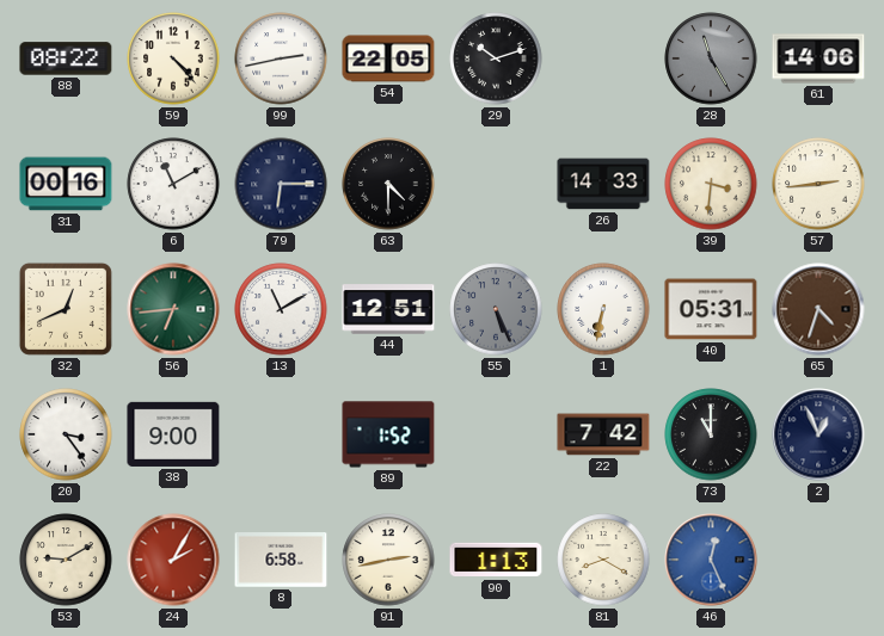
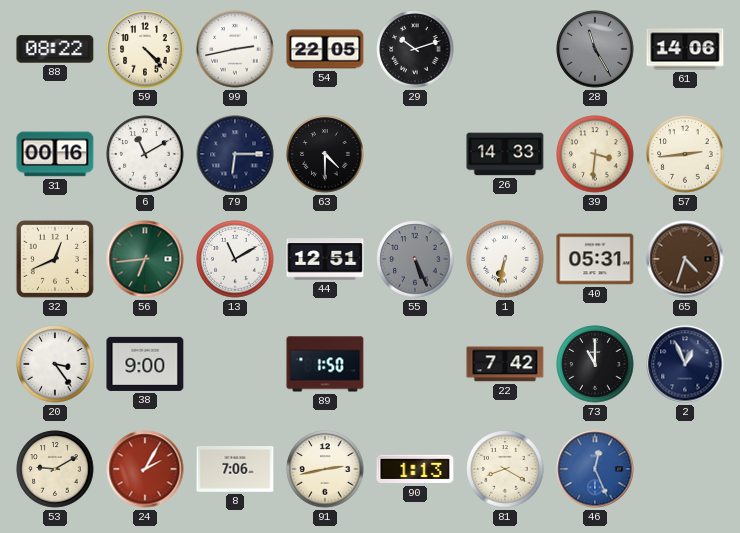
89: 1:52 -> 1:50
8: 6:58 -> 7:06
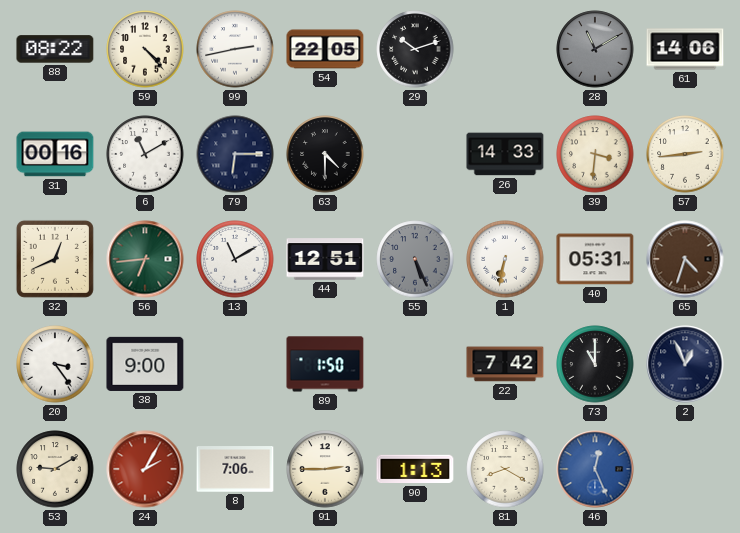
28: 11:25 -> 11:10
91: 2:43 -> 2:45
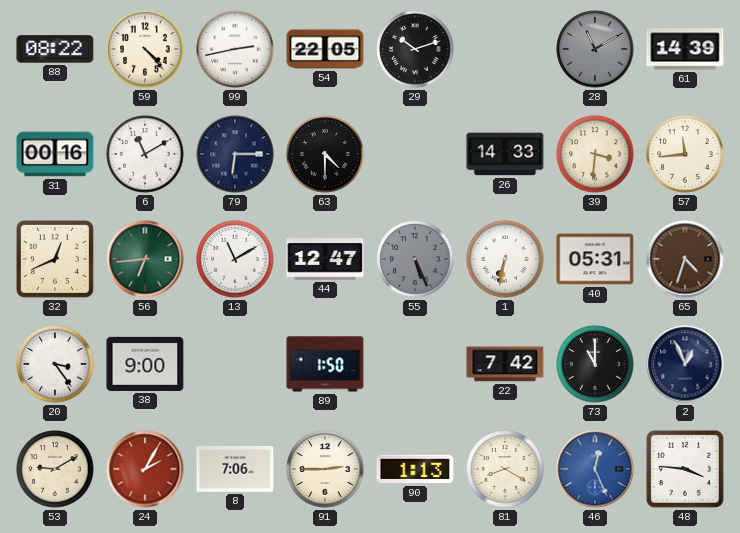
61: 14:06 -> 14:39
57: 2:44 -> 11:44
44: 12:51 -> 12:47
48: none -> 3:46
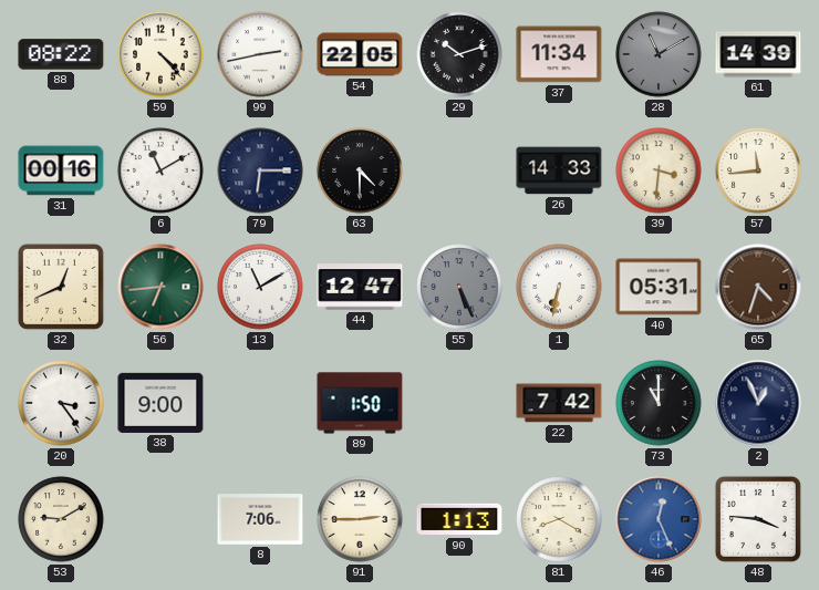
37: none -> 11:34
24: 2:05 -> none
